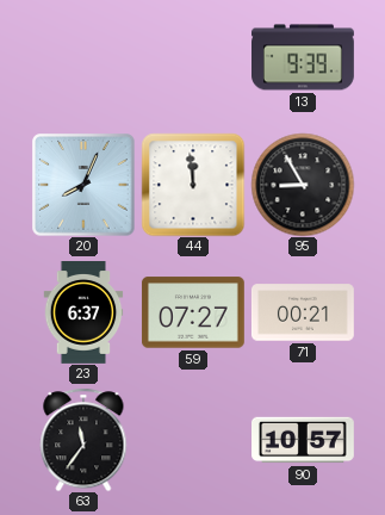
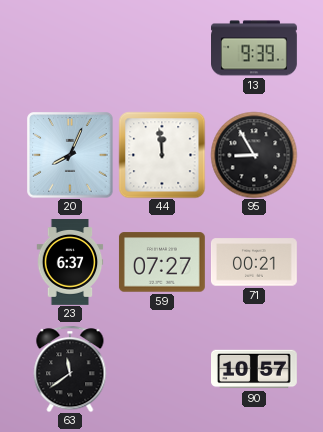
63: 11:36 -> 11:39
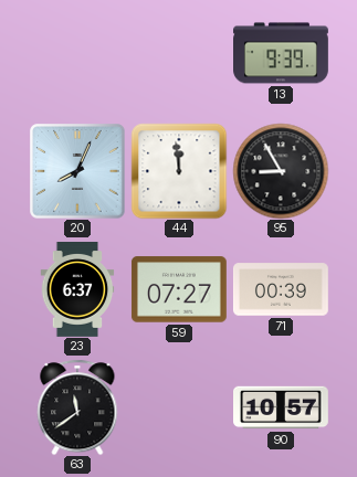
71: 00:21 -> 00:39
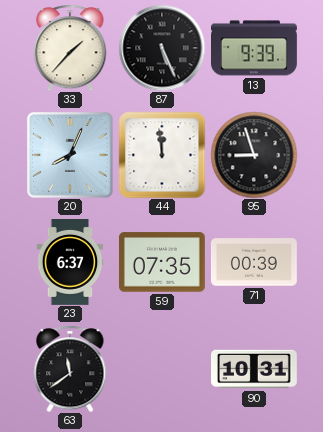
33: none -> 1:37
87: none -> 5:26
95: 8:55 -> 8:57
59: 07:27 -> 07:35
90: 10:57 -> 10:31
